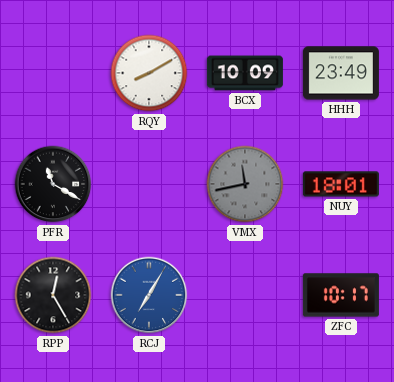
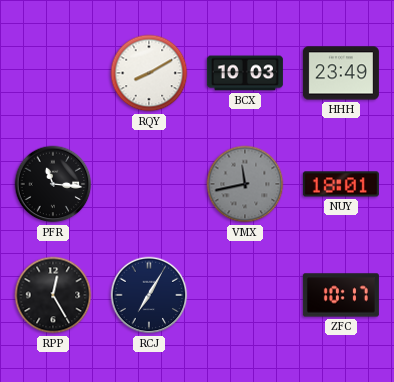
BCX: 10:09 -> 10:03
PFR: 11:20 -> 11:16
RCJ dial: blue -> navy
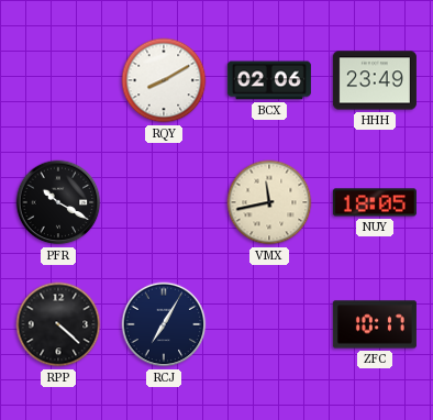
BCX: 10:03 -> 02:06
PFR: 11:16 -> 10:20
VMX dial: grey -> cream
NUY: 18:01 -> 18:05
RPP: 12:25 -> 4:22
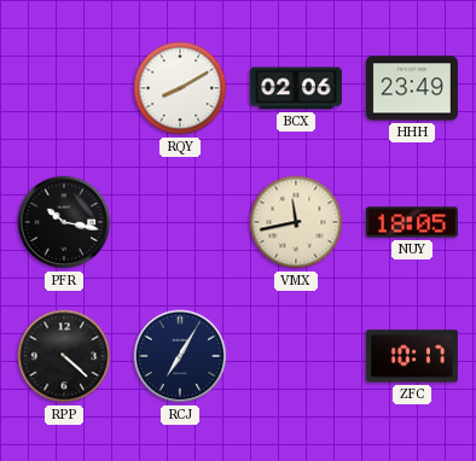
PFR: 10:20 -> 10:17
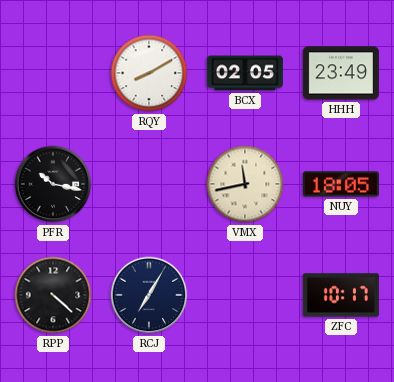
BCX: 02:06 -> 02:05
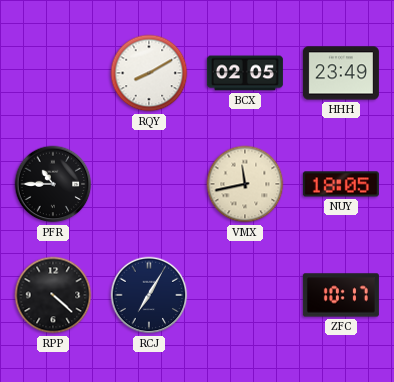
PFR: 10:17 -> 10:45
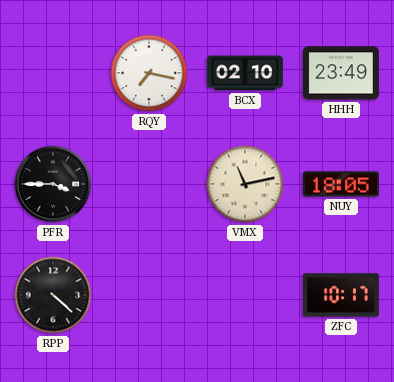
RQY: 8:10 -> 7:17
BCX: 02:05 -> 02:10
PFR: 10:45 -> 3:45
VMX: 11:43 -> 11:13
RCJ: 7:05 -> none
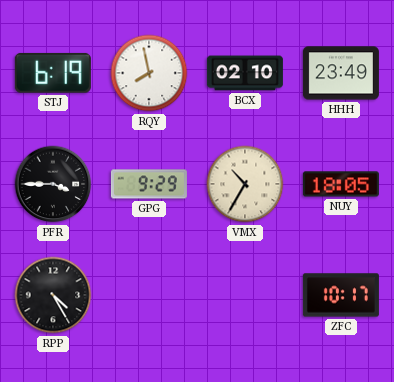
STJ: none -> 6:19
RQY: 7:17 -> 7:58
GPG: none -> 9:29
VMX: 11:13 -> 10:35
RPP: 4:22 -> 4:25
